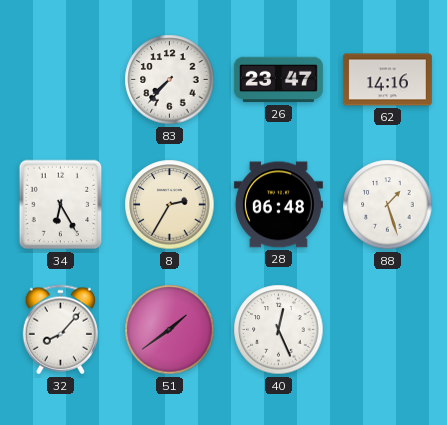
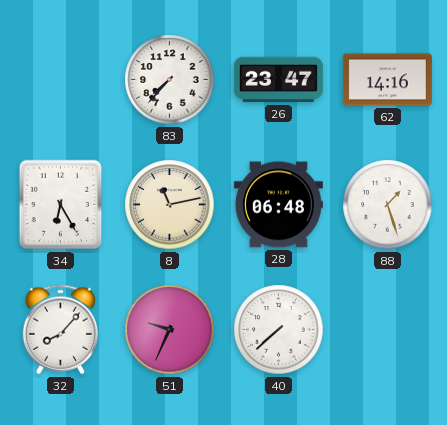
8: 2:35 -> 11:13
51: 1:39 -> 9:34
40: 12:26 -> 7:38
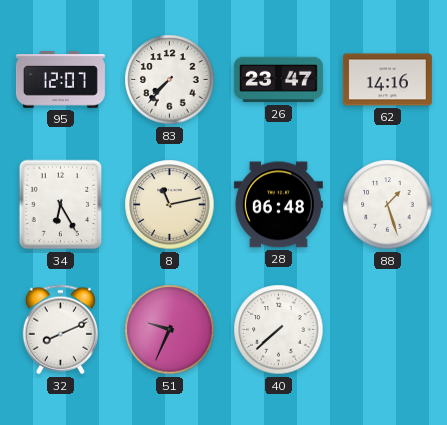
95: none -> 12:07
32: 8:07 -> 8:11
